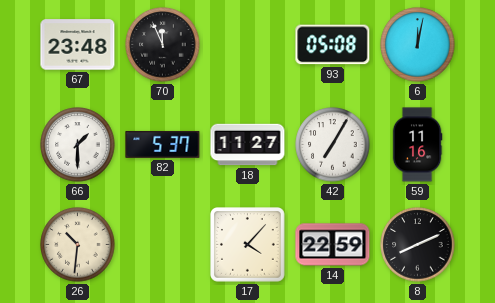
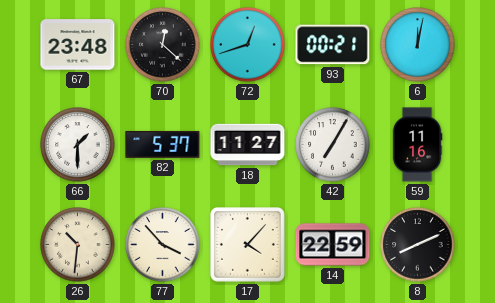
70: 11:56 -> 12:22
72: none -> 12:42
93: 05:08 -> 00:21
77: none -> 3:53
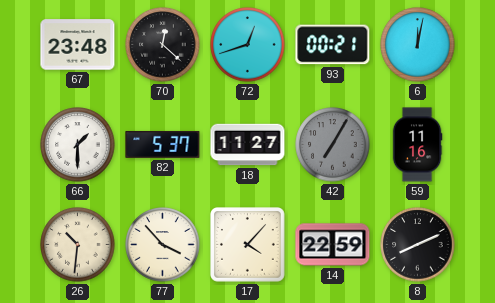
42 dial: white -> grey
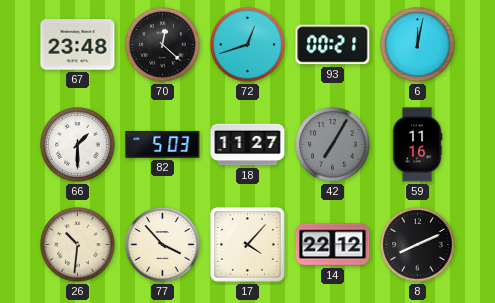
82: 5:37 -> 5:03
14: 22:59 -> 22:12
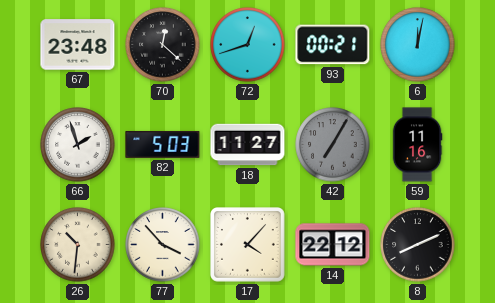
66: 1:30 -> 1:57
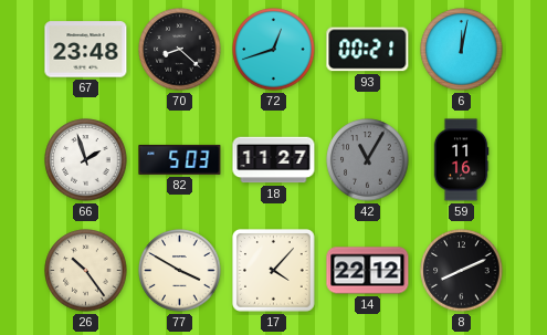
70: 12:22 -> 8:22
42: 7:05 -> 11:05
26: 10:31 -> 10:24
77: 3:53 -> 3:50
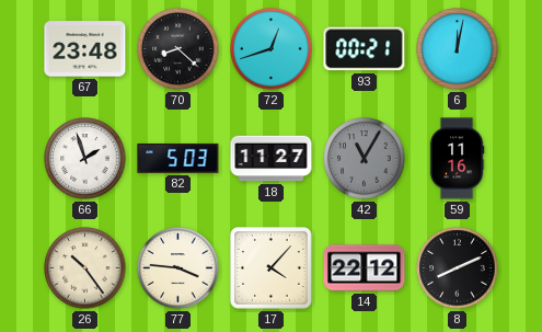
77: 3:50 -> 3:46
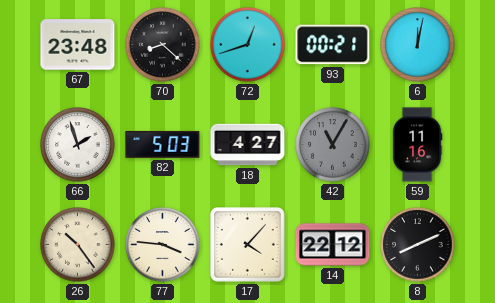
18: 11:27 -> 4:27
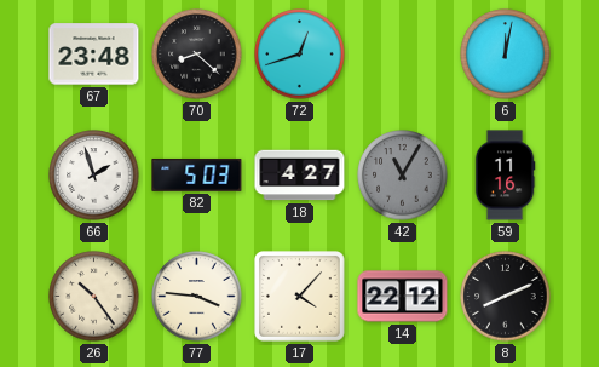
93: 00:21 -> none
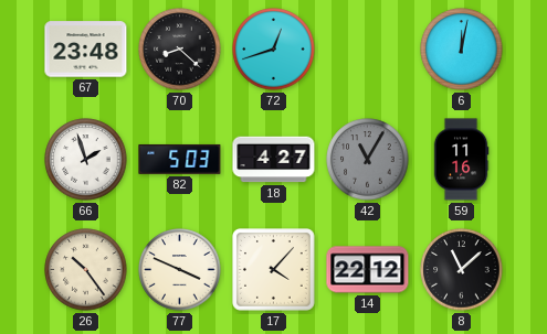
77: 3:46 -> 3:49
8: 8:11 -> 11:08
